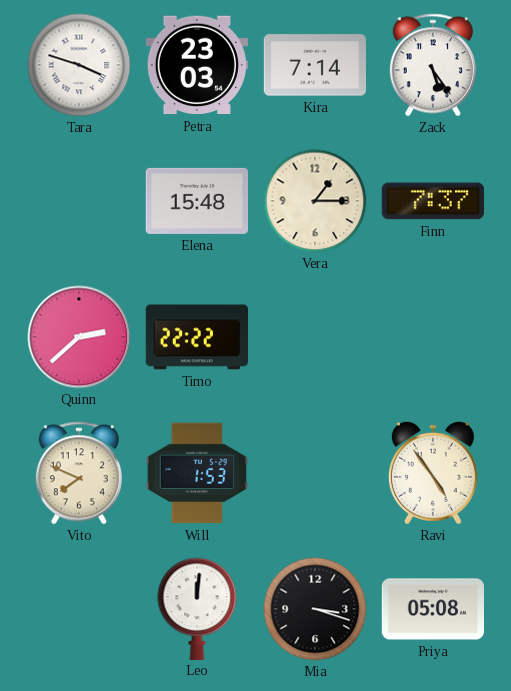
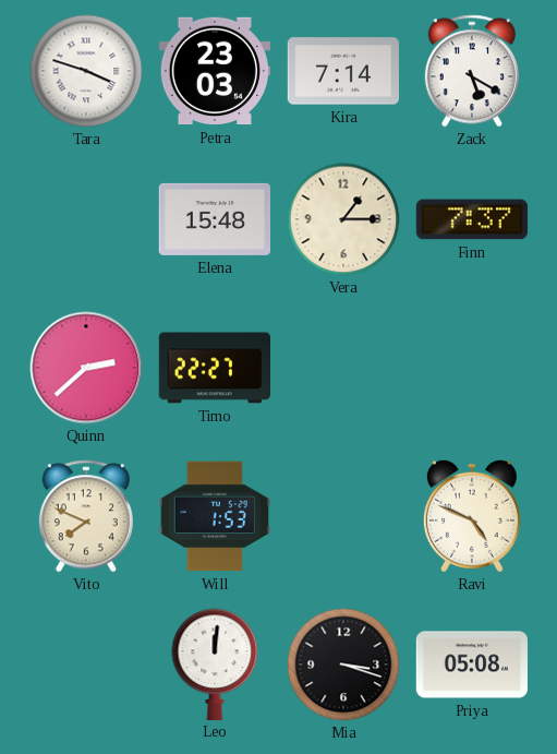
Zack: 5:24 -> 5:20
Timo: 22:22 -> 22:27
Ravi: 4:54 -> 4:49
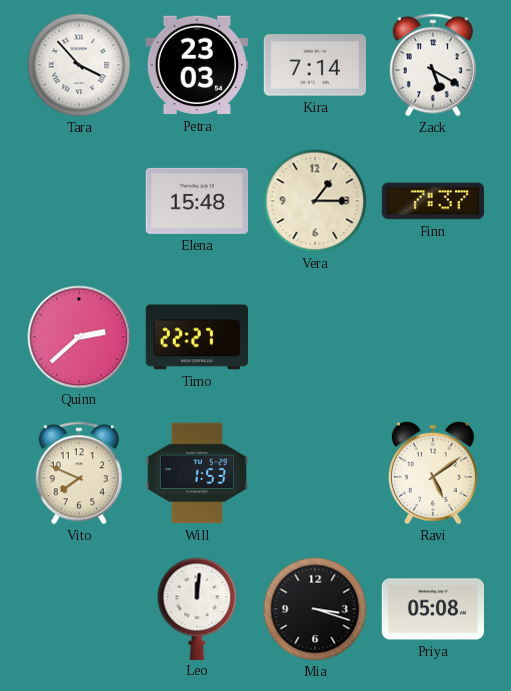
Tara: 3:48 -> 3:53
Ravi: 4:49 -> 5:09
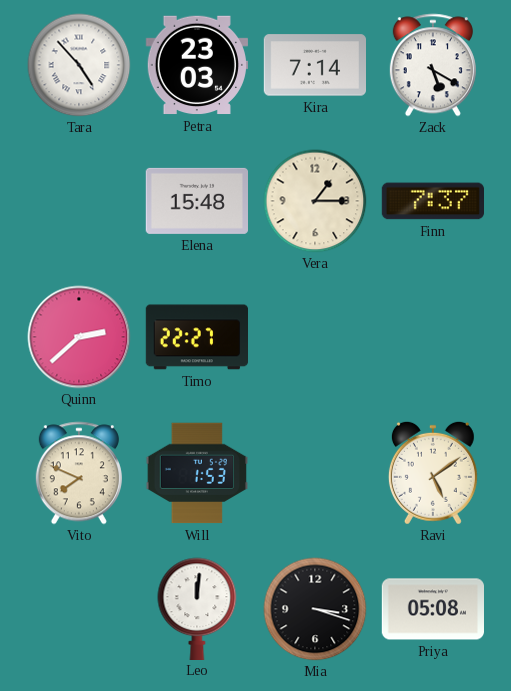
Tara: 3:53 -> 4:53
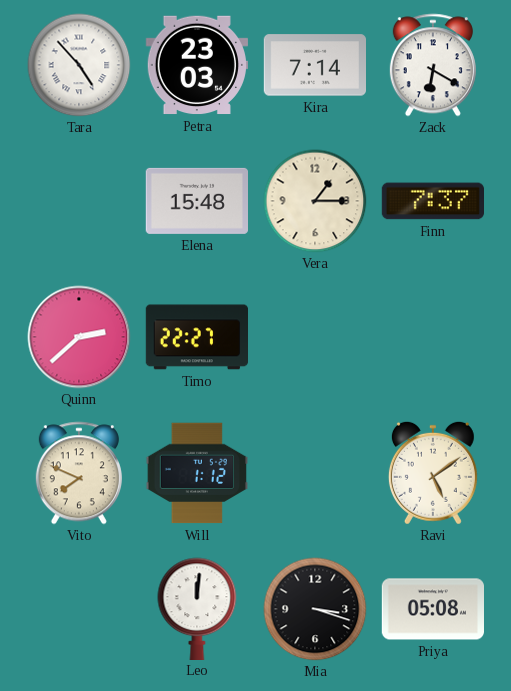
Zack: 5:20 -> 6:20
Will: 1:53 -> 1:12
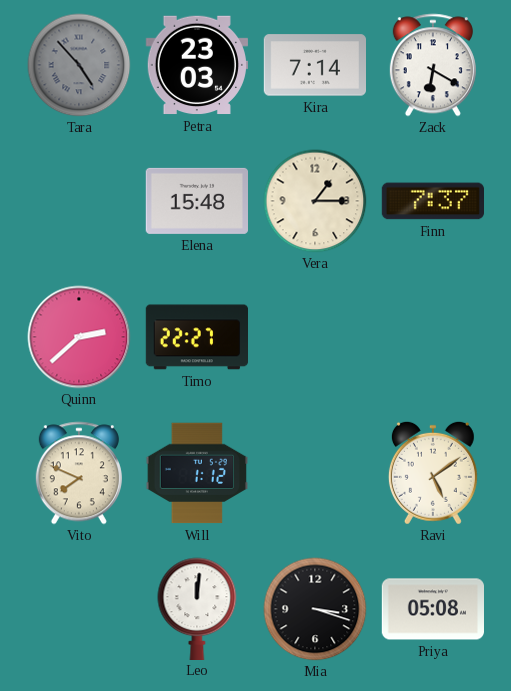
Tara dial: white -> grey
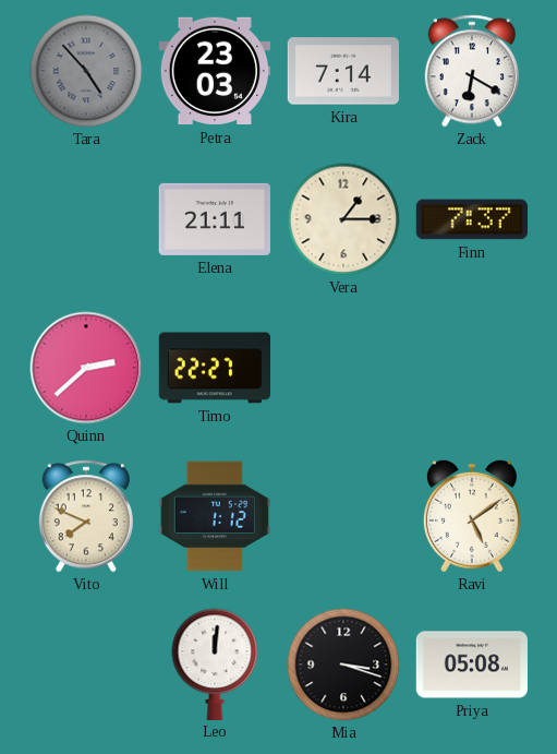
Elena: 15:48 -> 21:11
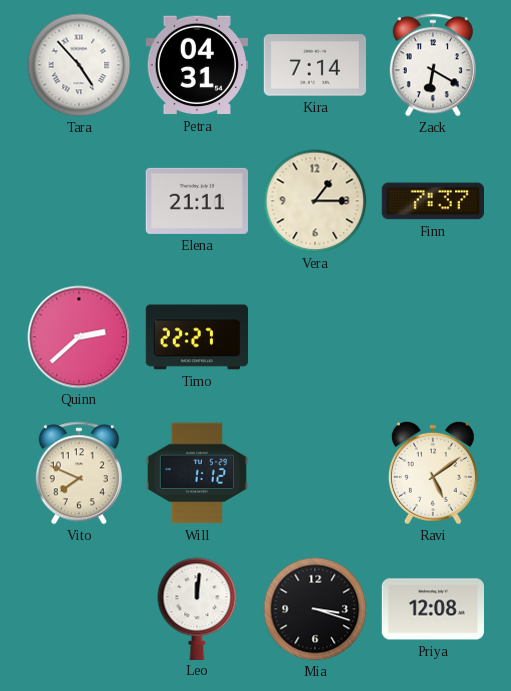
Tara dial: grey -> white
Petra: 23:03 -> 04:31
Priya: 05:08 -> 12:08
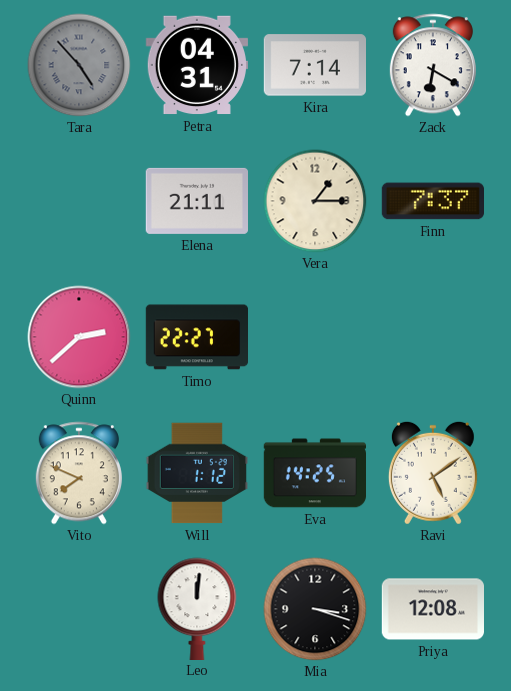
Tara dial: white -> grey
Eva: none -> 14:25
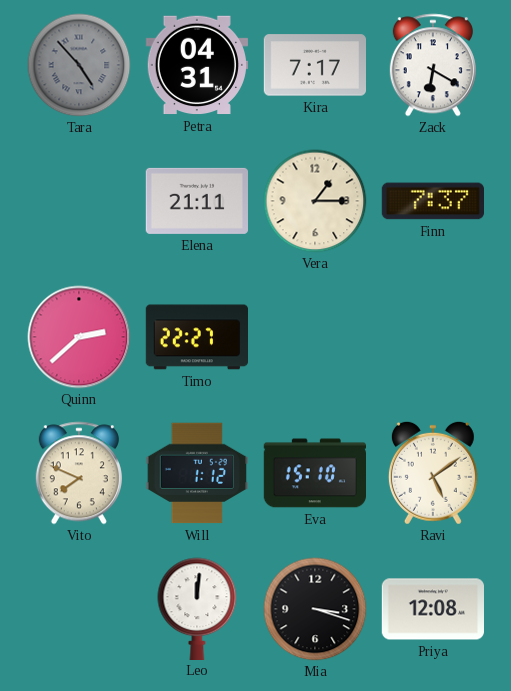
Kira: 7:14 -> 7:17
Eva: 14:25 -> 15:10
